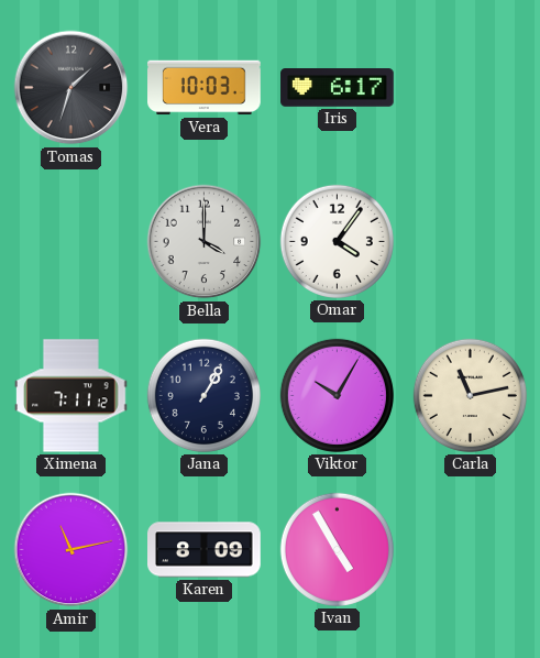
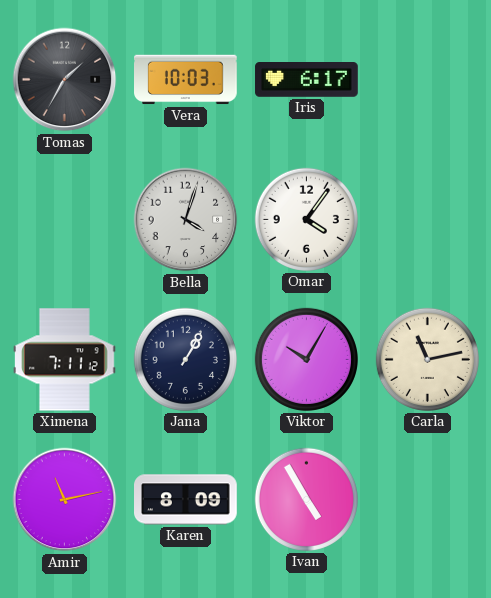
Tomas: 1:33 -> 1:35
Bella: 4:00 -> 4:03
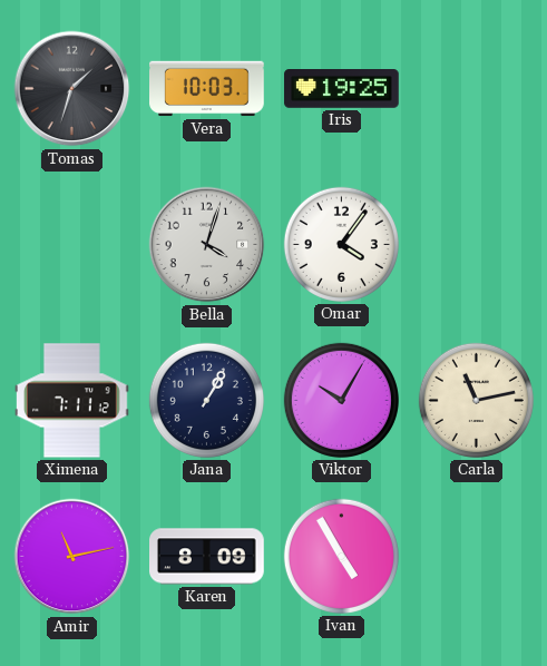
Tomas: 1:35 -> 1:33
Iris: 6:17 -> 19:25
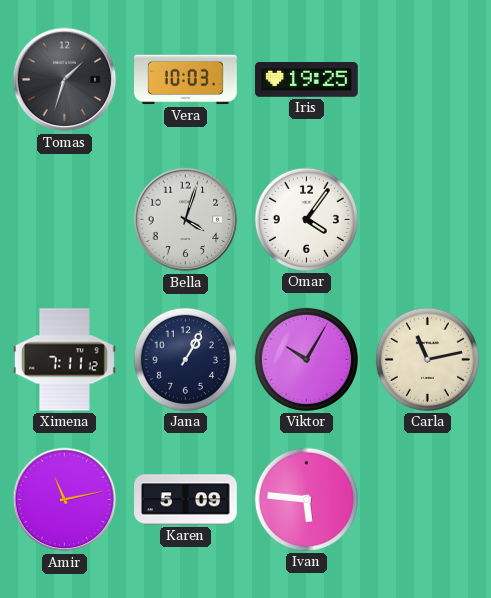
Karen: 8:09 -> 5:09
Ivan: 4:55 -> 5:46
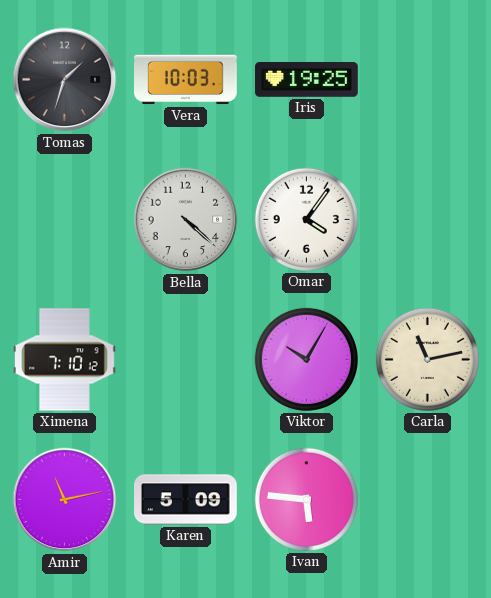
Bella: 4:03 -> 4:22
Ximena: 7:11 -> 7:10
Jana: 1:05 -> none
